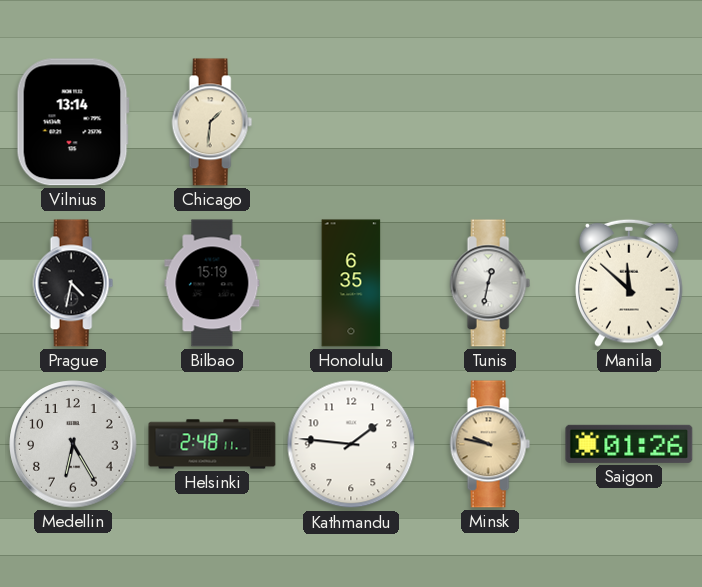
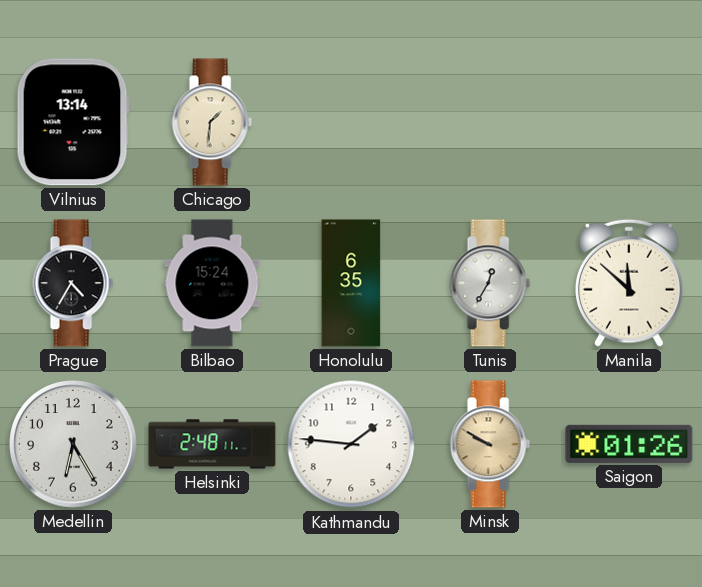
Prague: 4:32 -> 4:35
Bilbao: 15:19 -> 15:24
Tunis: 12:32 -> 12:35
Minsk: 9:47 -> 9:50
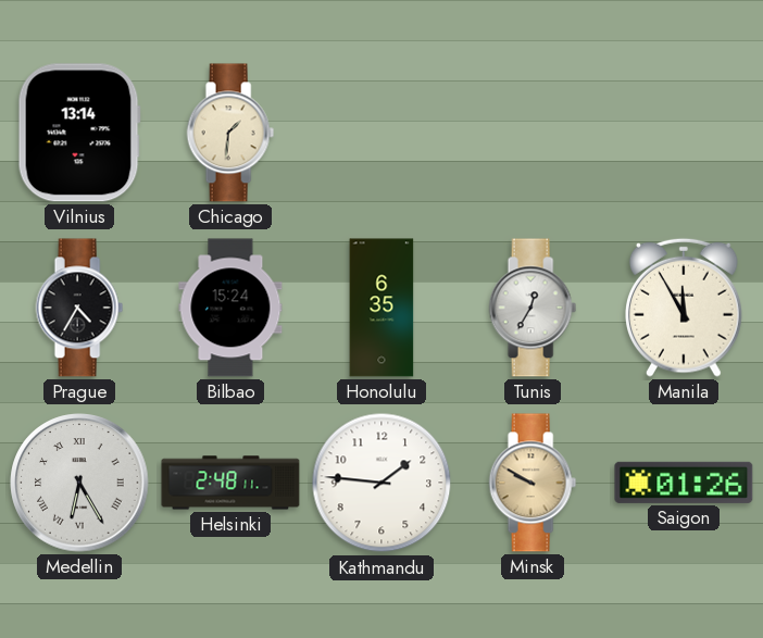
Manila: 11:52 -> 11:55
Medellin numerals: Arabic -> Roman
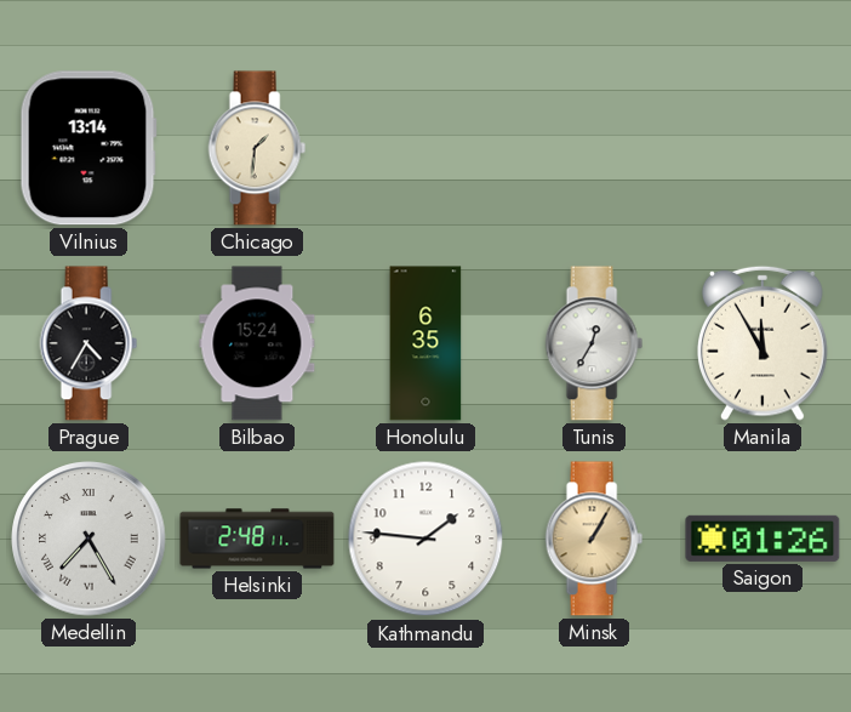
Medellin: 6:25 -> 7:25
Minsk: 9:50 -> 1:05
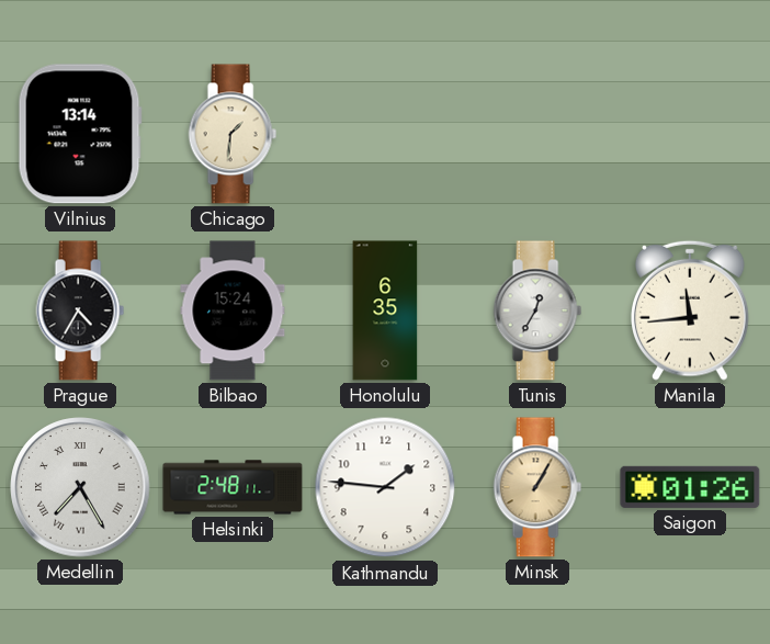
Manila: 11:55 -> 11:44
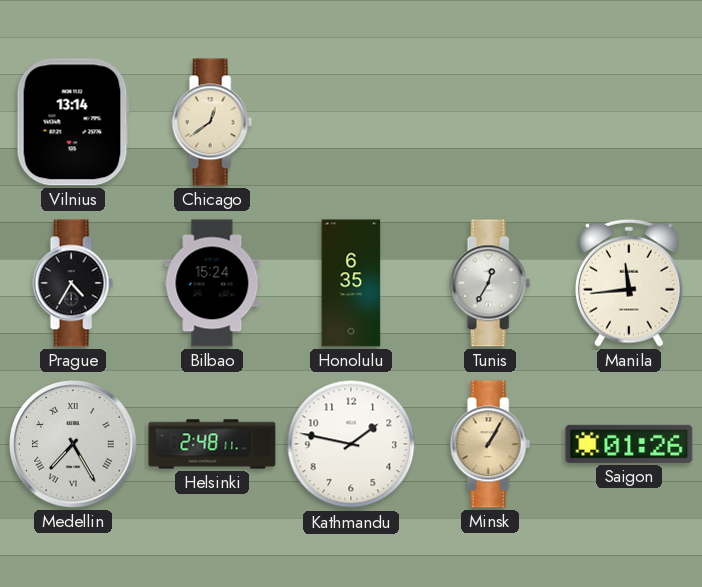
Chicago: 1:31 -> 12:39
Kathmandu: 1:46 -> 1:47
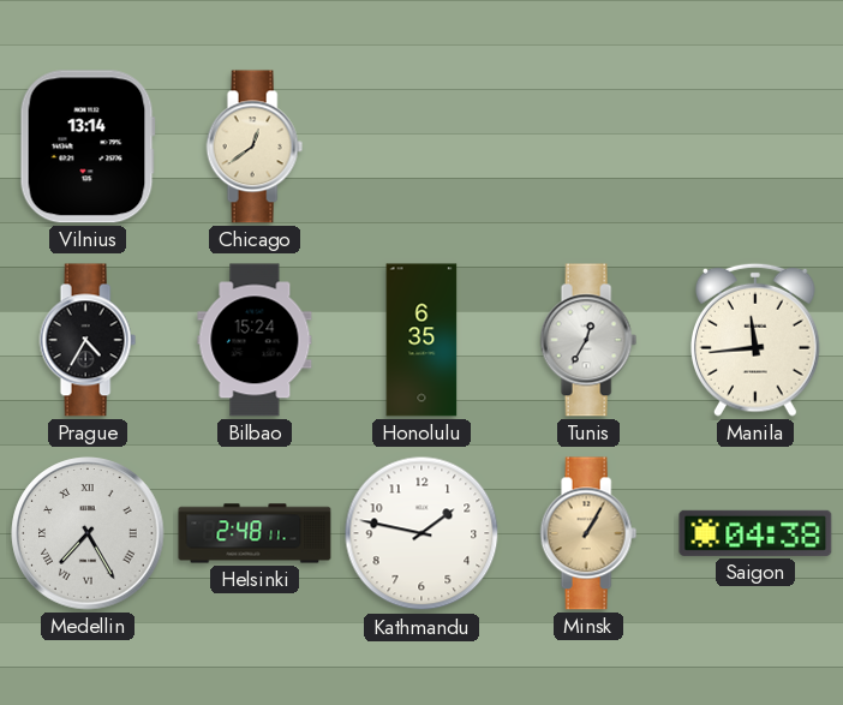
Saigon: 01:26 -> 04:38
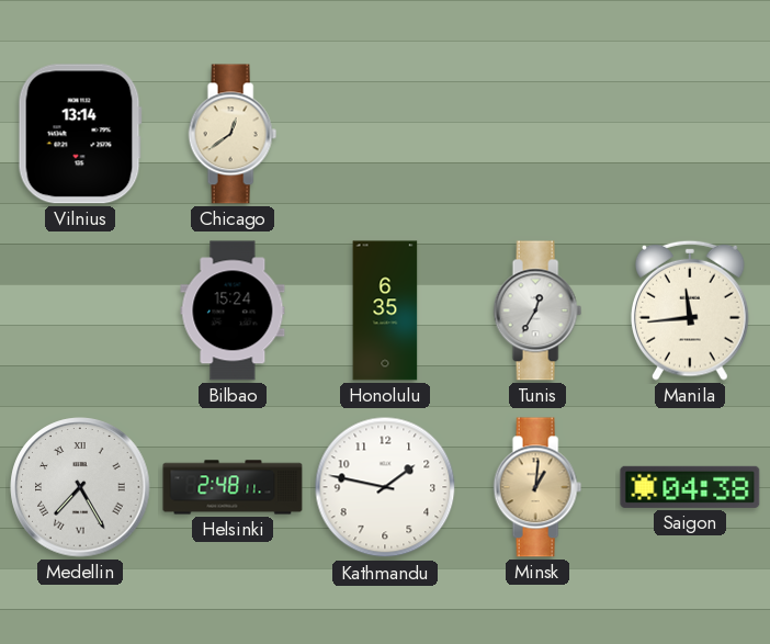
Prague: 4:35 -> none
Minsk: 1:05 -> 1:01
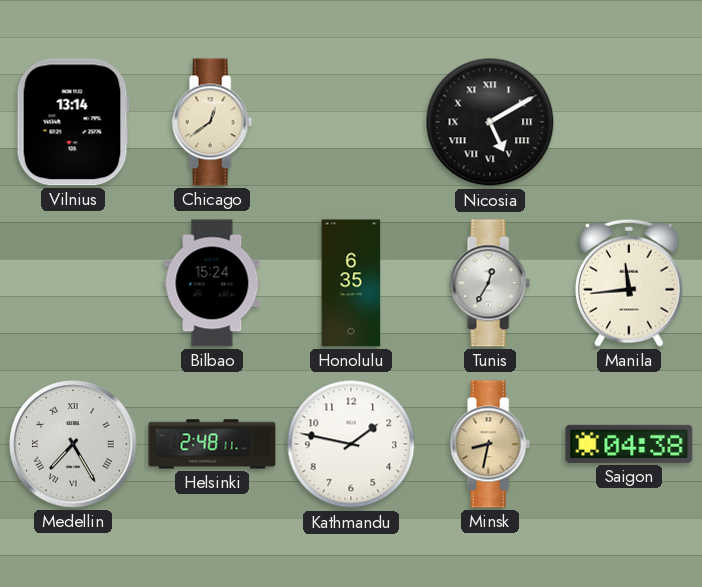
Nicosia: none -> 5:10
Minsk: 1:01 -> 8:32
